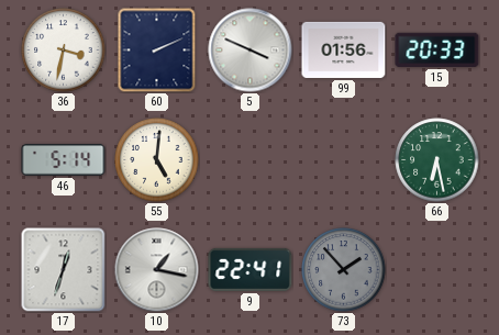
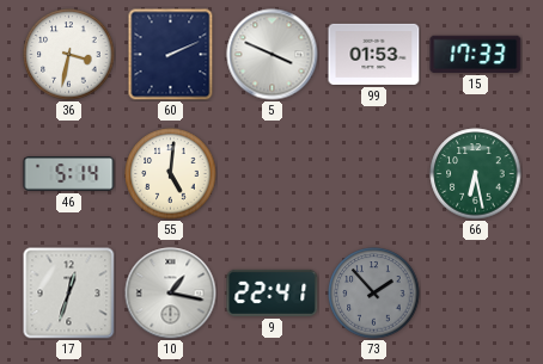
99: 01:56 -> 01:53
15: 20:33 -> 17:33
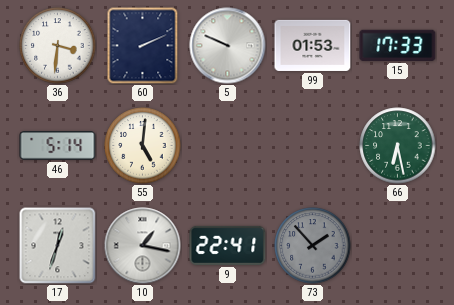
36: 3:32 -> 3:31
5: 3:49 -> 9:49
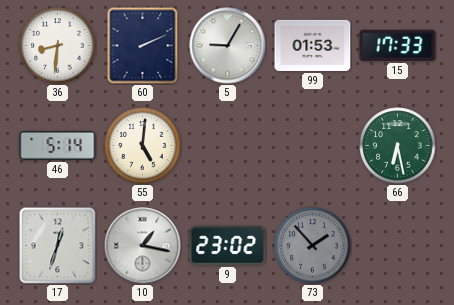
36: 3:31 -> 8:31
5: 9:49 -> 9:05
9: 22:41 -> 23:02
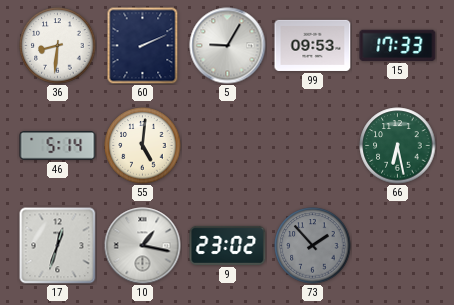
99: 01:53 -> 09:53
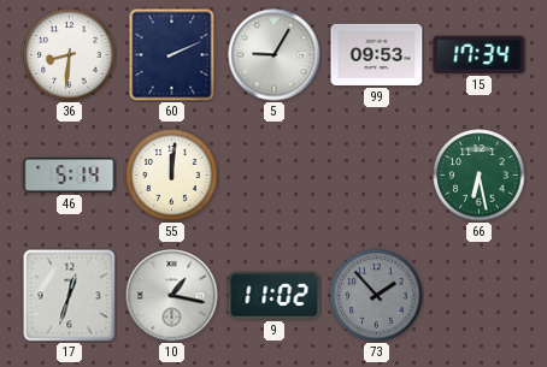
15: 17:33 -> 17:34
55: 5:01 -> 12:01
9: 23:02 -> 11:02
